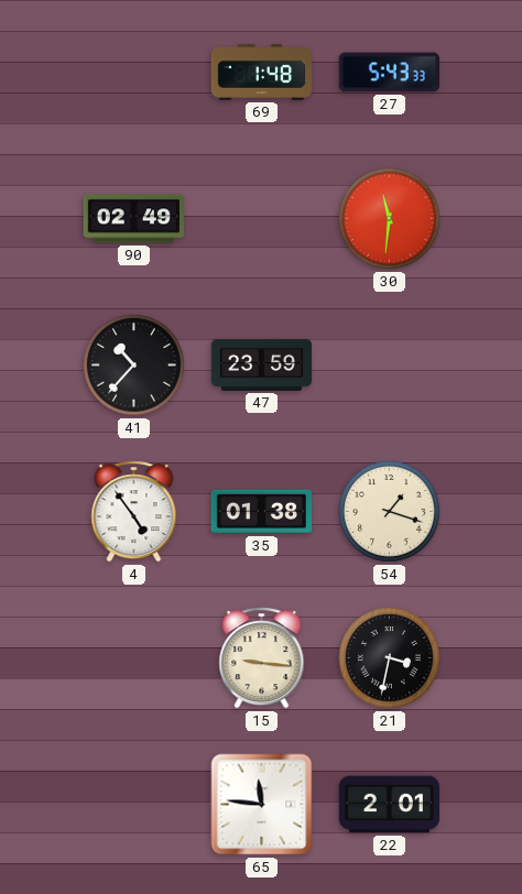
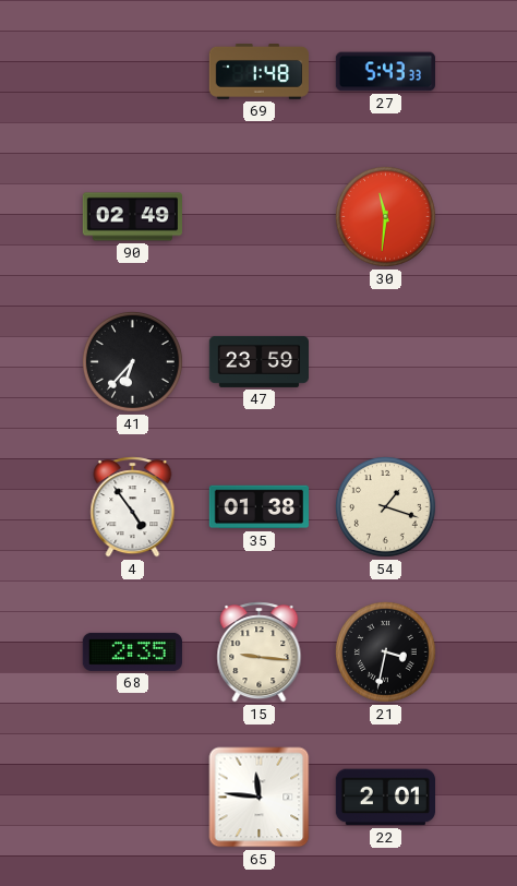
41: 10:37 -> 6:37
68: none -> 2:35
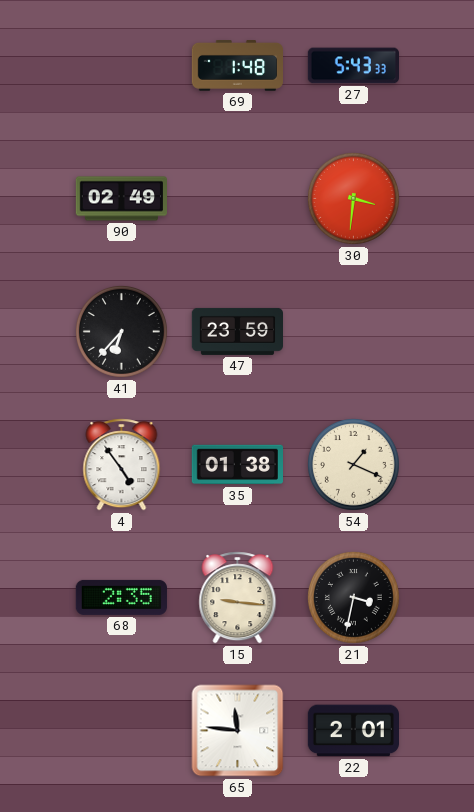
30: 11:31 -> 3:31
54: 1:18 -> 1:19
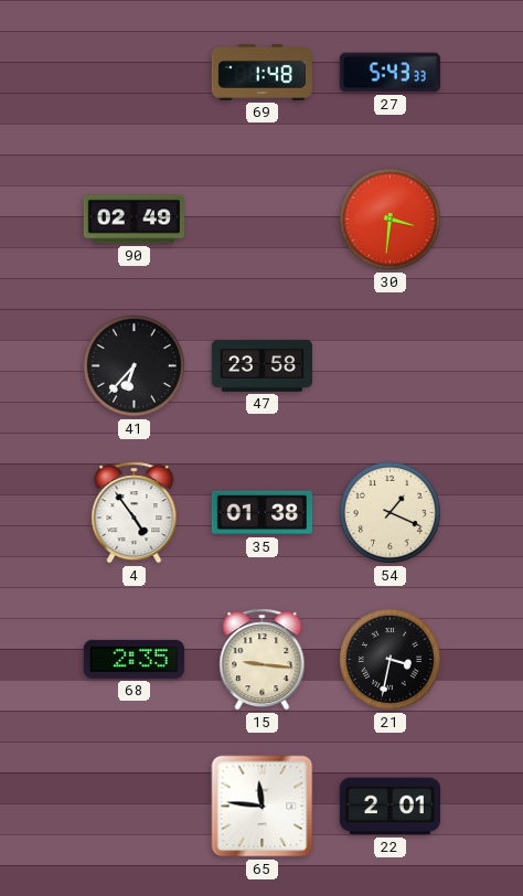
47: 23:59 -> 23:58
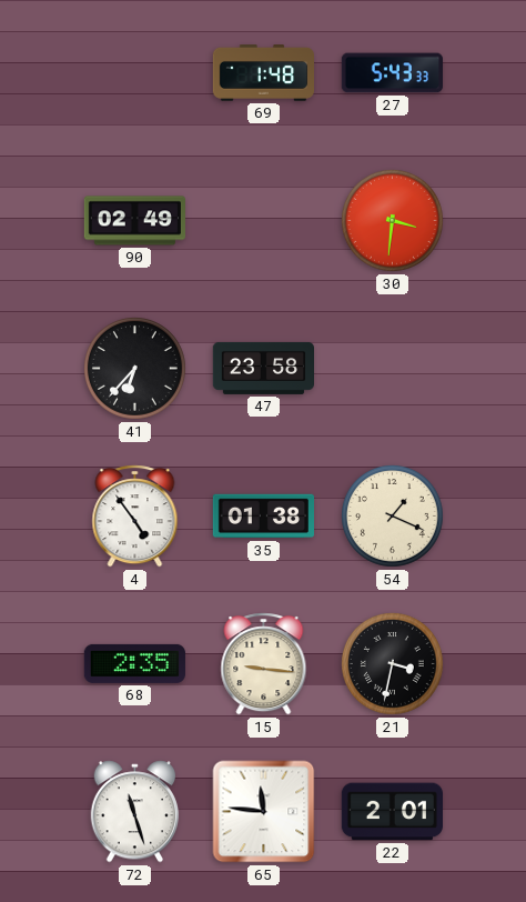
72: none -> 11:27
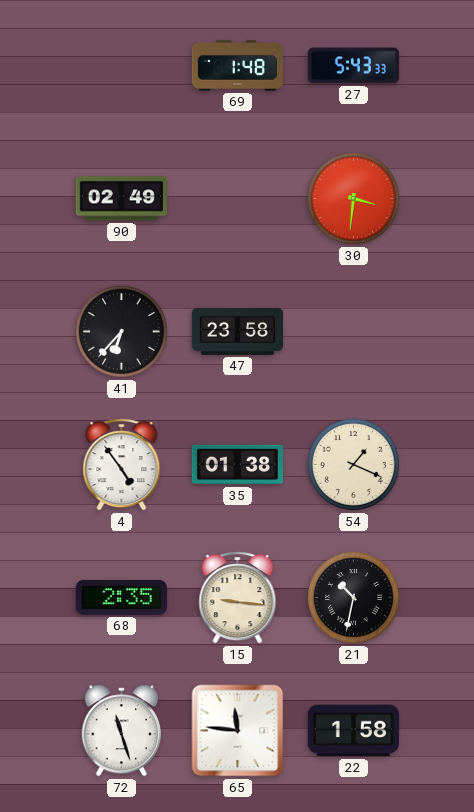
21: 3:32 -> 10:32
22: 2:01 -> 1:58
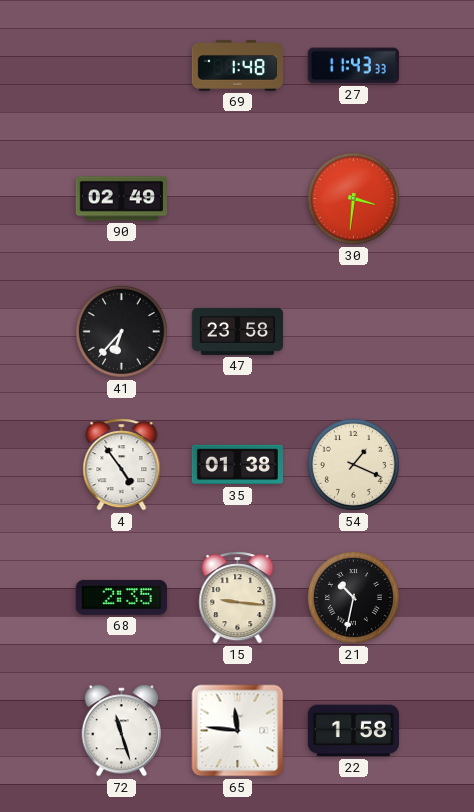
27: 5:43 -> 11:43
